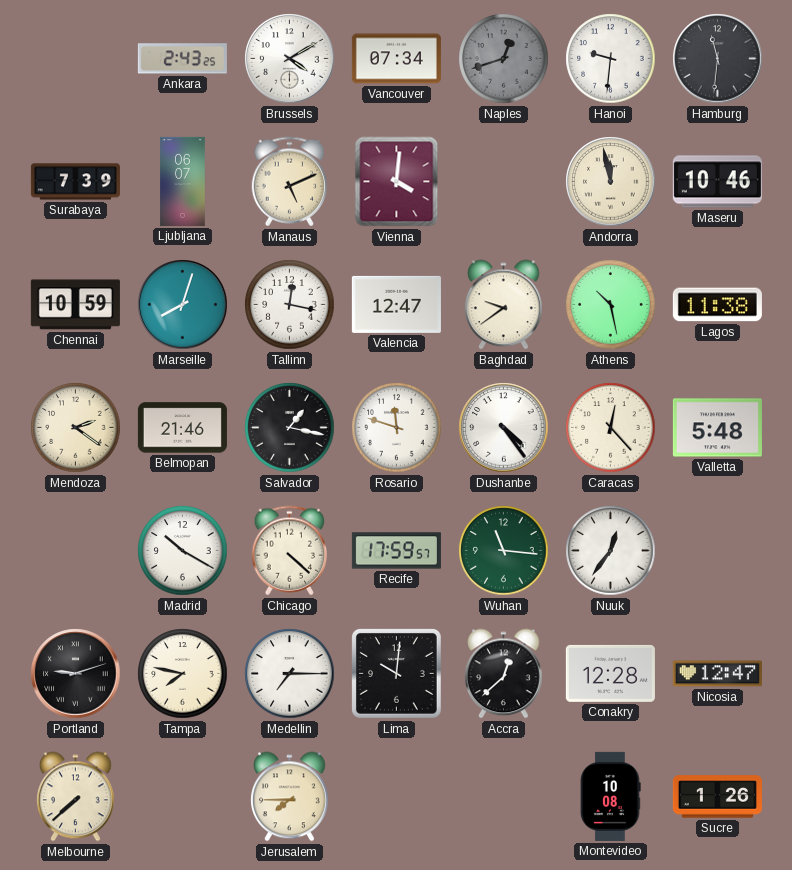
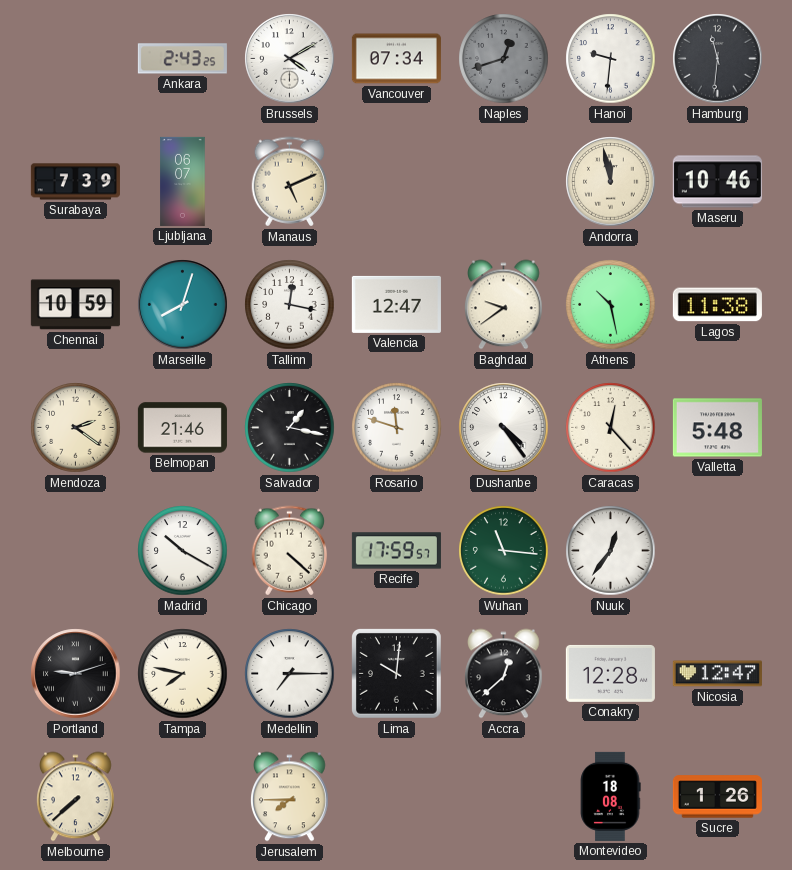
Vienna: 4:01 -> none
Montevideo: 10:08 -> 18:08
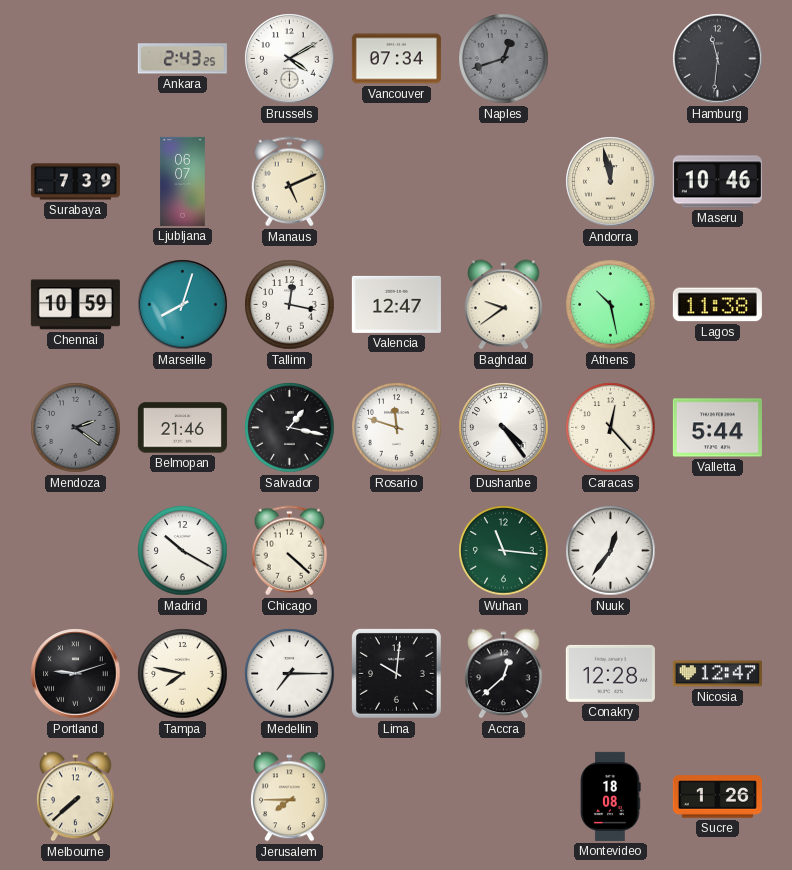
Hanoi: 9:31 -> none
Mendoza dial: cream -> grey
Valletta: 5:48 -> 5:44
Recife: 17:59 -> none
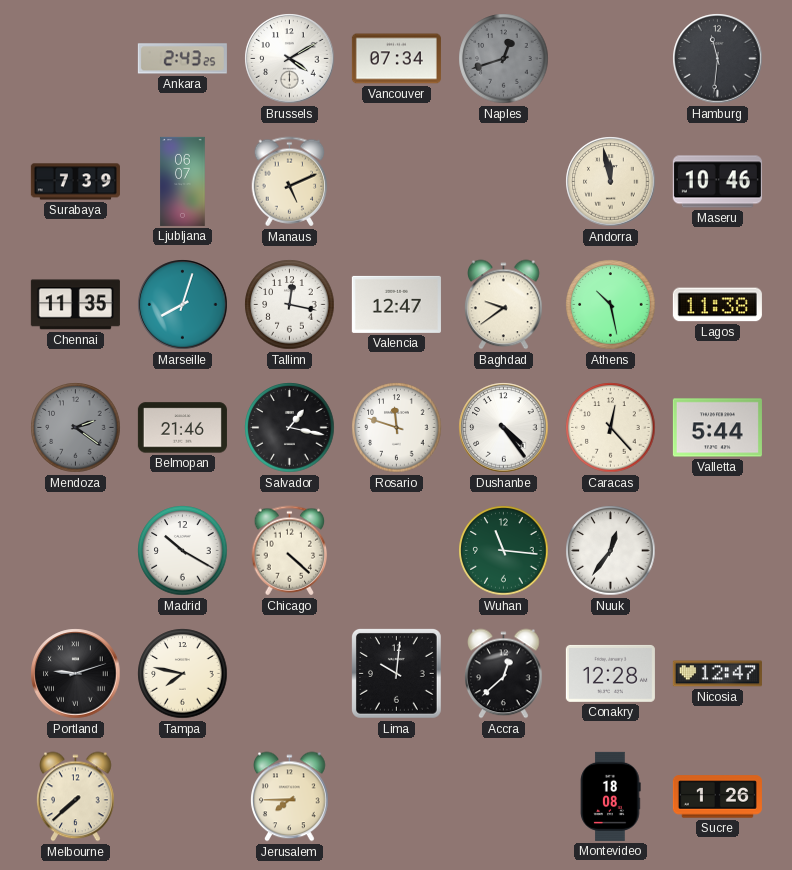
Chennai: 10:59 -> 11:35
Medellin: 7:15 -> none
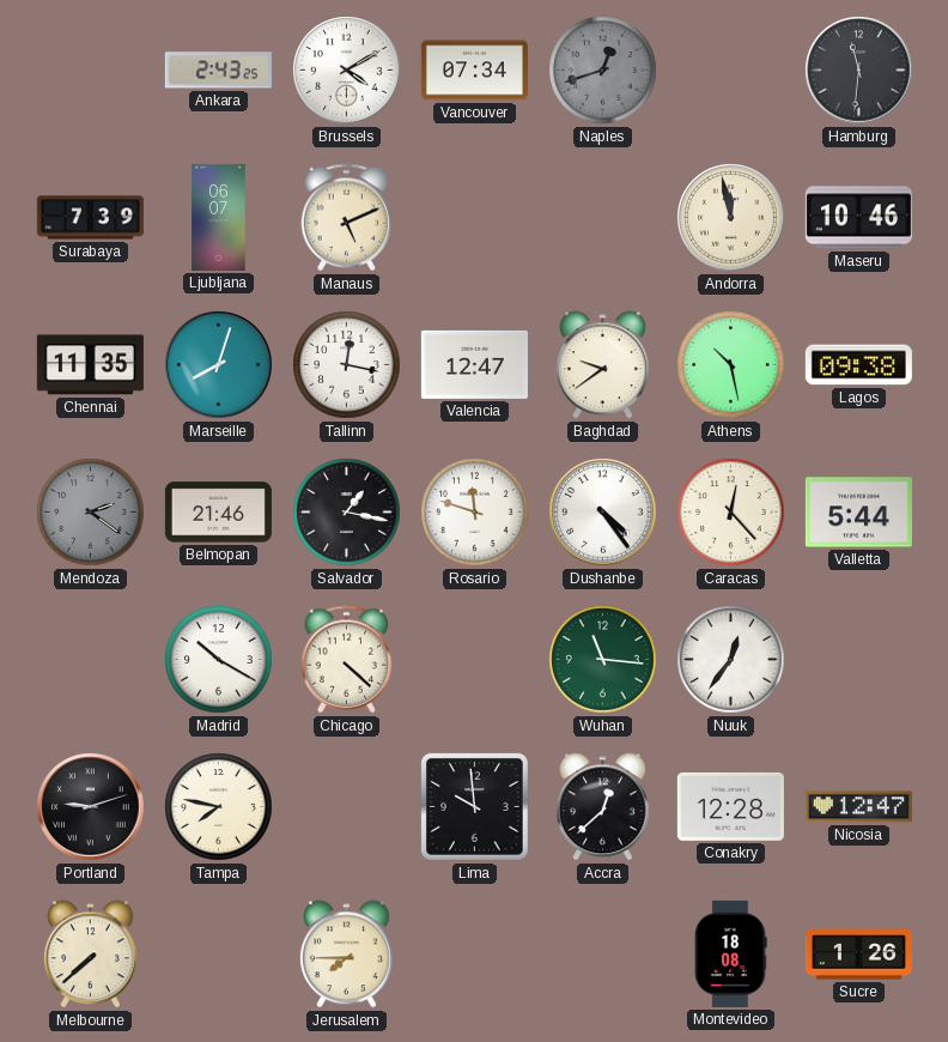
Lagos: 11:38 -> 09:38
Lima: 10:01 -> 9:59
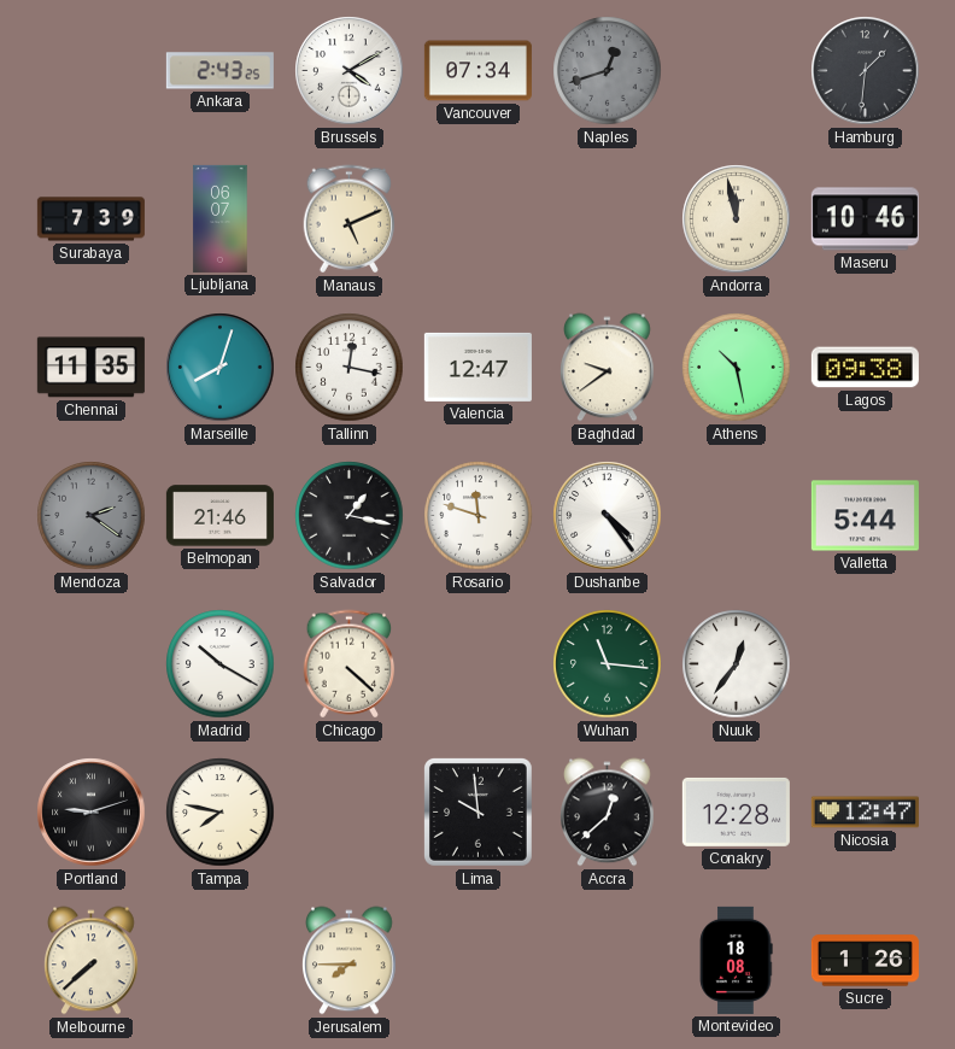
Hamburg: 11:31 -> 1:31
Caracas: 12:23 -> none
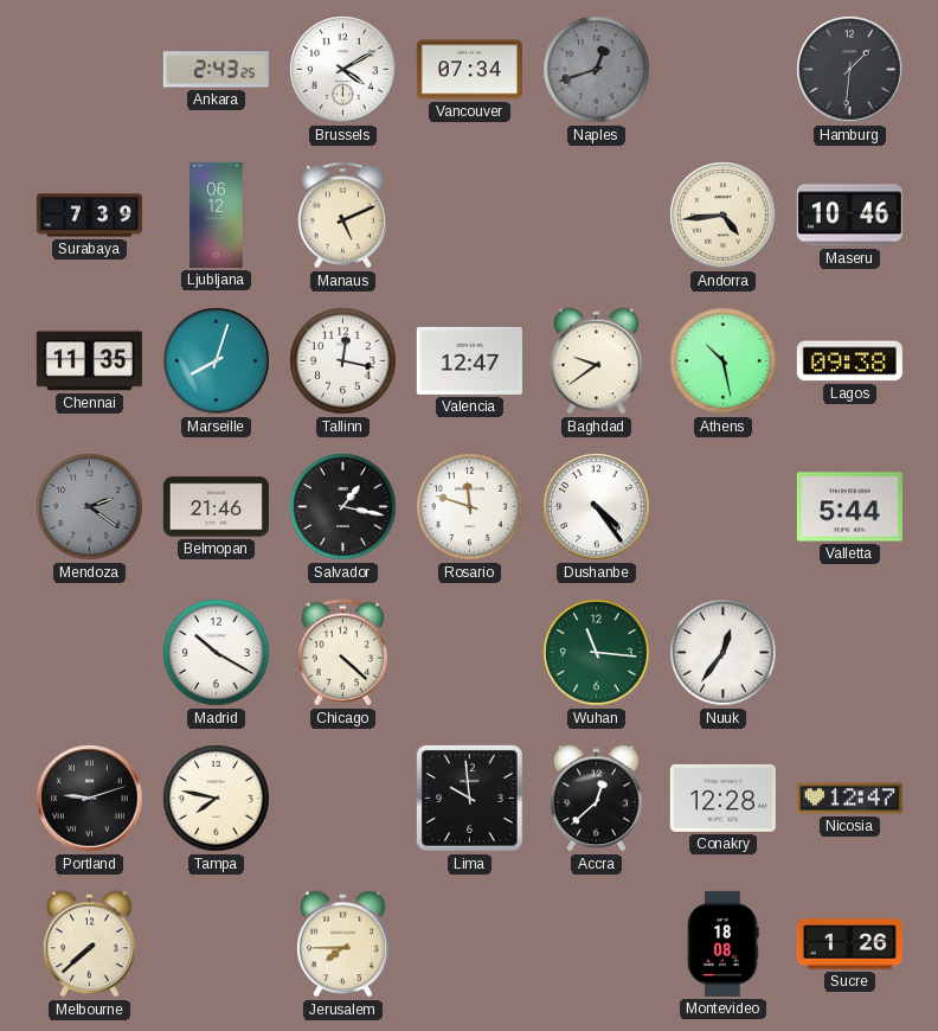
Ljubljana: 06:07 -> 06:12
Andorra: 11:58 -> 4:44
